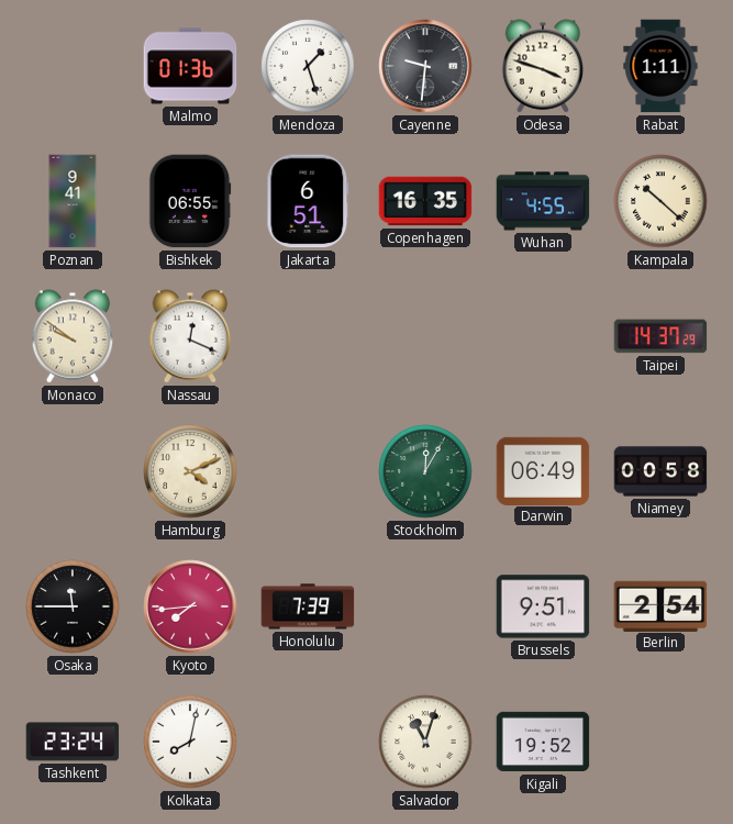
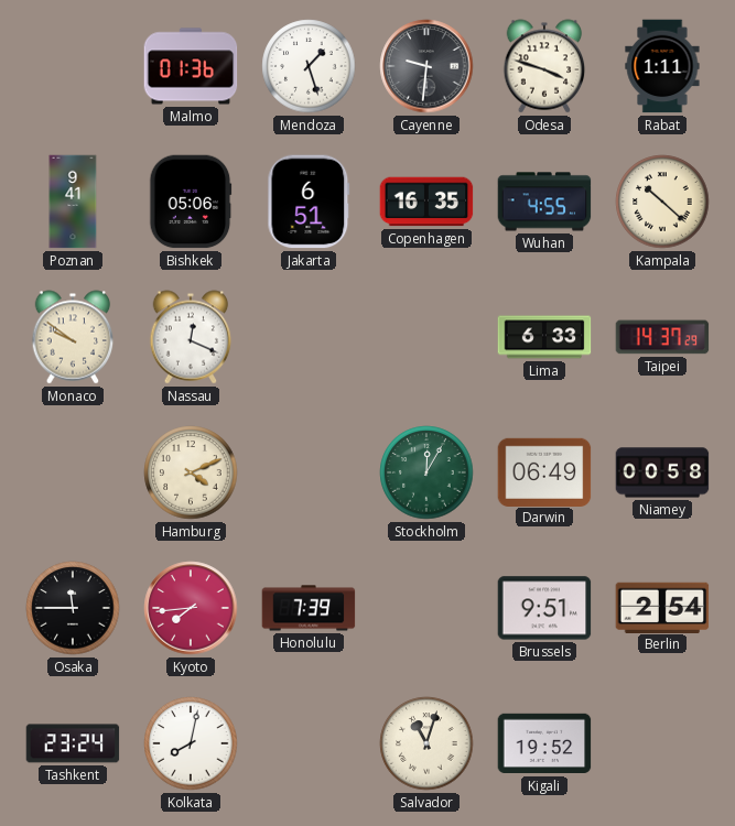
Bishkek: 06:55 -> 05:06
Lima: none -> 6:33
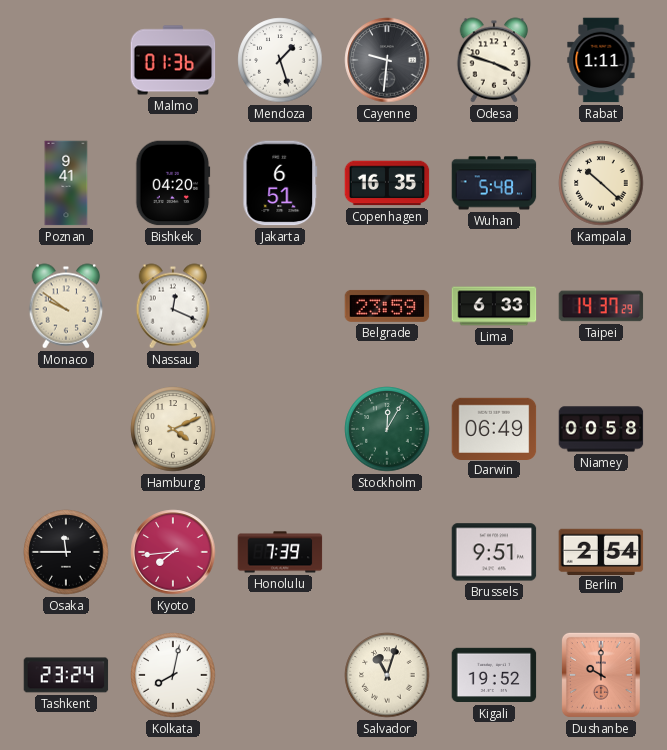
Bishkek: 05:06 -> 04:20
Wuhan: 4:55 -> 5:48
Belgrade: none -> 23:59
Dushanbe: none -> 10:00
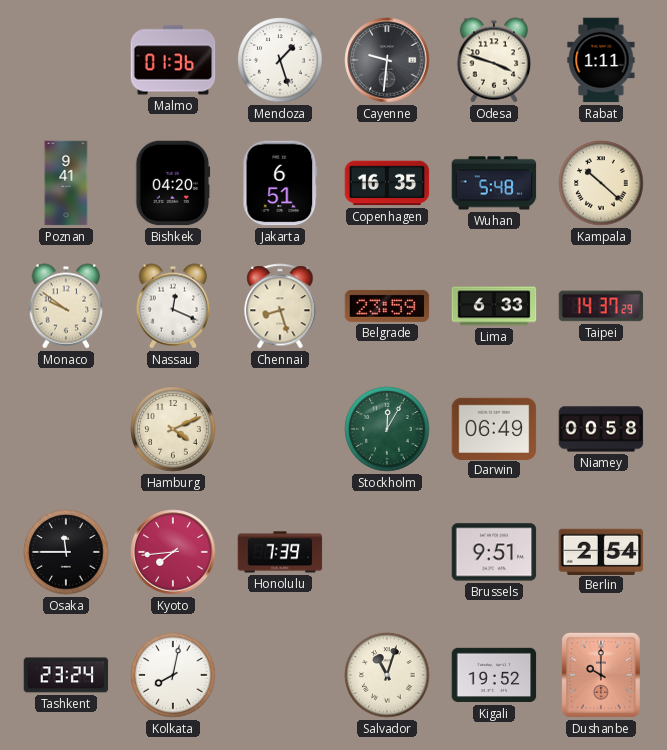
Chennai: none -> 8:27
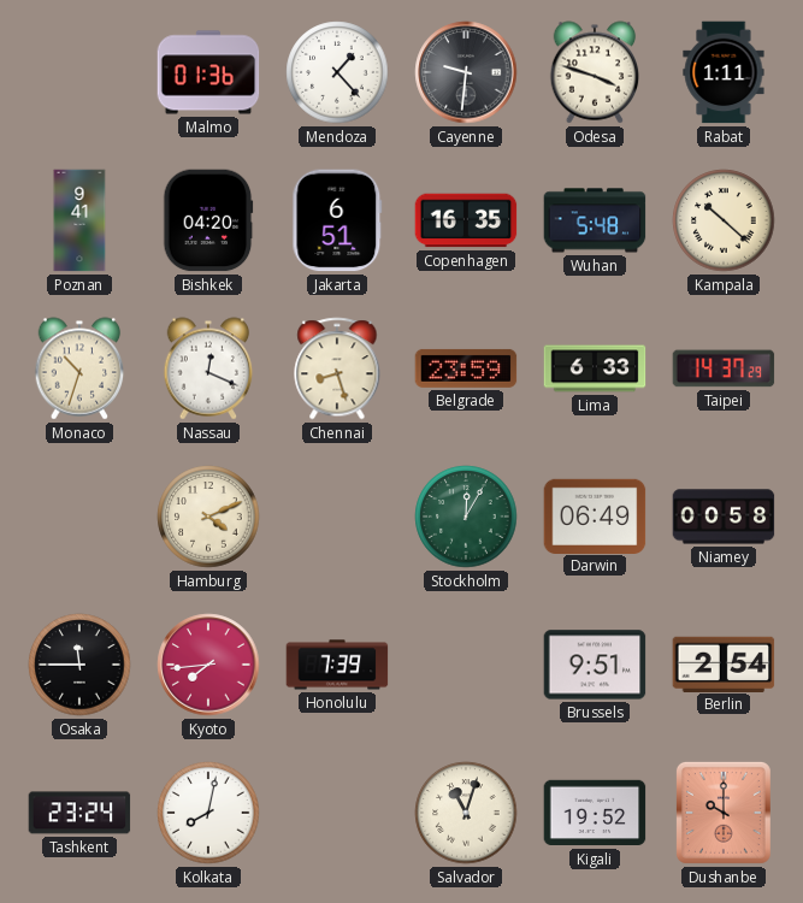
Mendoza: 1:27 -> 1:23
Monaco: 9:51 -> 10:33
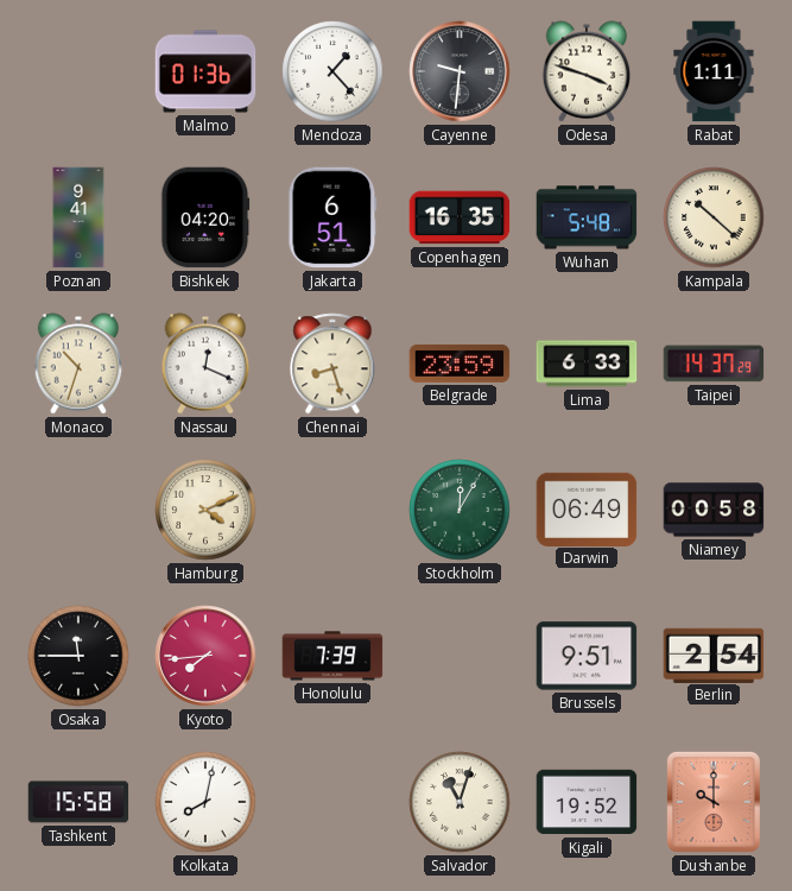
Tashkent: 23:24 -> 15:58
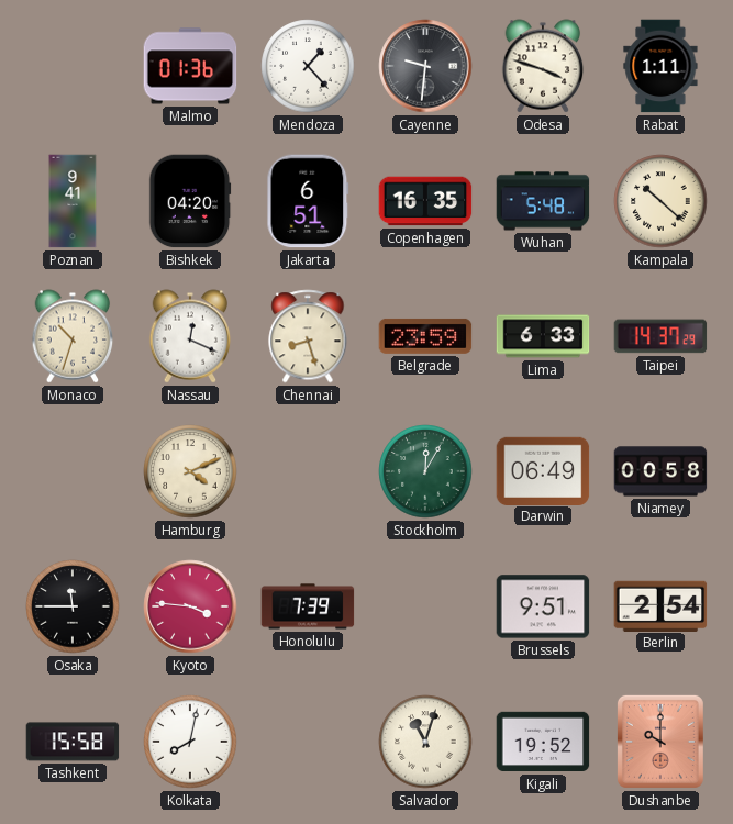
Kyoto: 7:44 -> 3:46
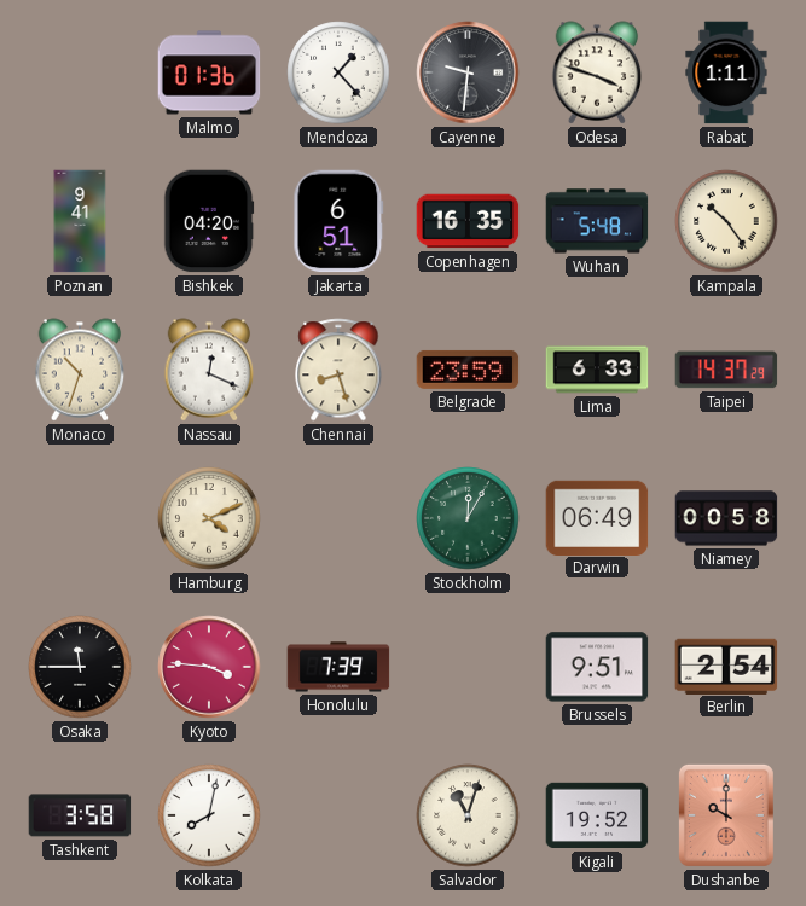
Kampala: 10:22 -> 10:24
Tashkent: 15:58 -> 3:58
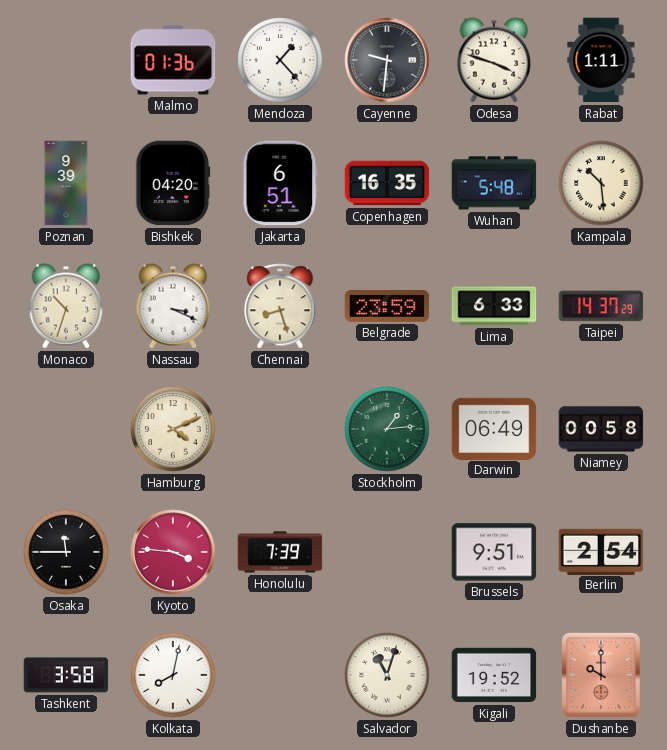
Poznan: 9:41 -> 9:39
Kampala: 10:24 -> 10:29
Nassau: 12:19 -> 3:19
Stockholm: 12:05 -> 1:14
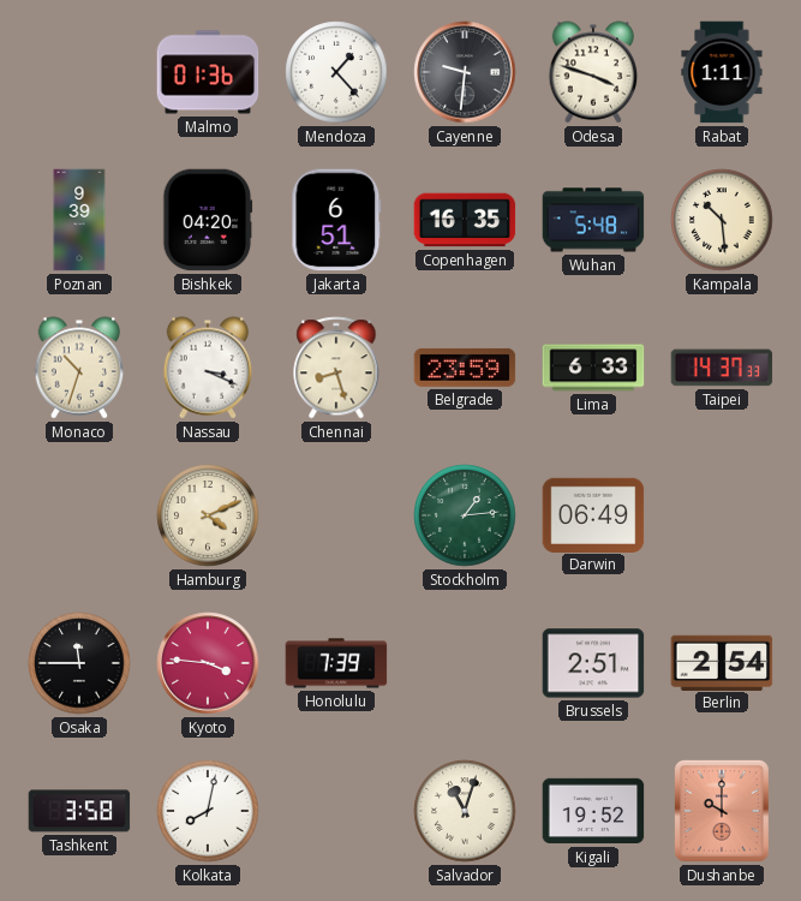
Taipei: 14:37:29 -> 14:37:33
Niamey: 00:58 -> none
Brussels: 9:51 -> 2:51
